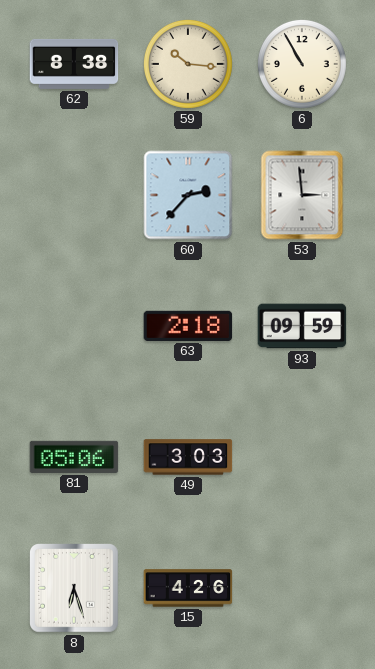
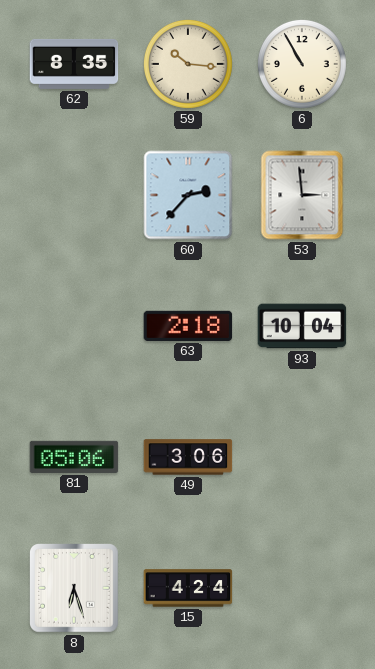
62: 8:38 -> 8:35
93: 09:59 -> 10:04
49: 3:03 -> 3:06
15: 4:26 -> 4:24
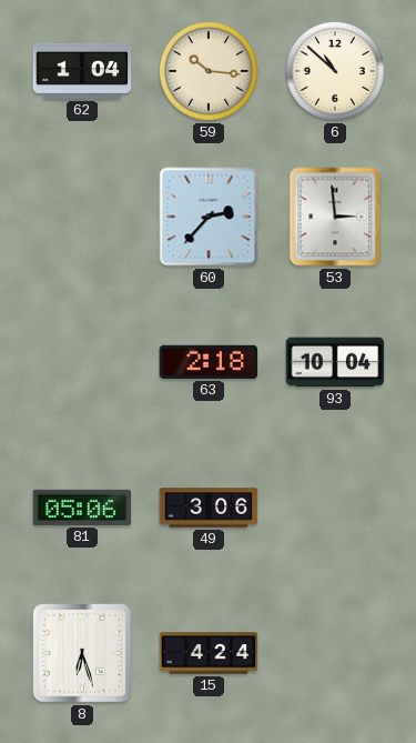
62: 8:35 -> 1:04
6: 10:55 -> 10:52
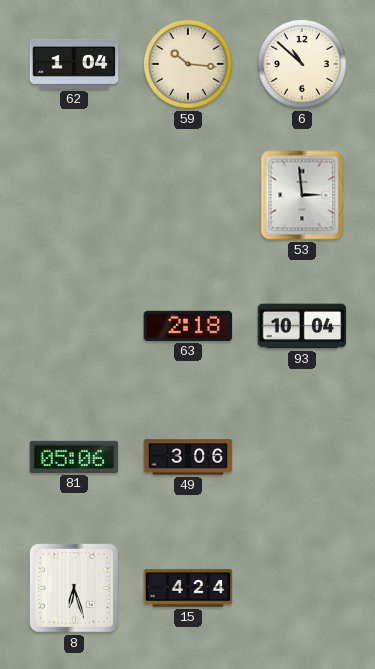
60: 2:37 -> none
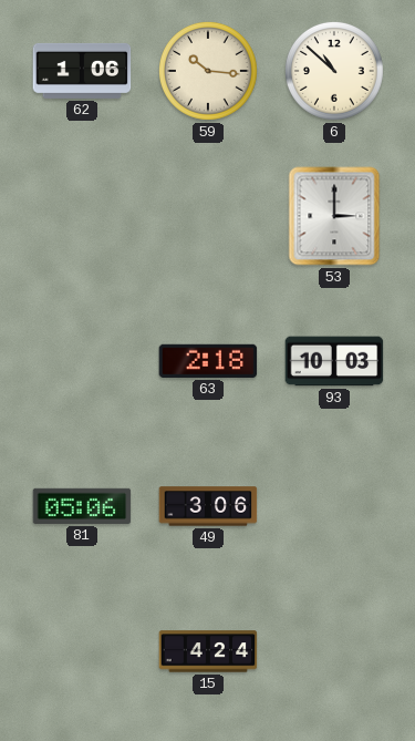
62: 1:04 -> 1:06
53: 2:59 -> 3:00
93: 10:04 -> 10:03
8: 6:27 -> none
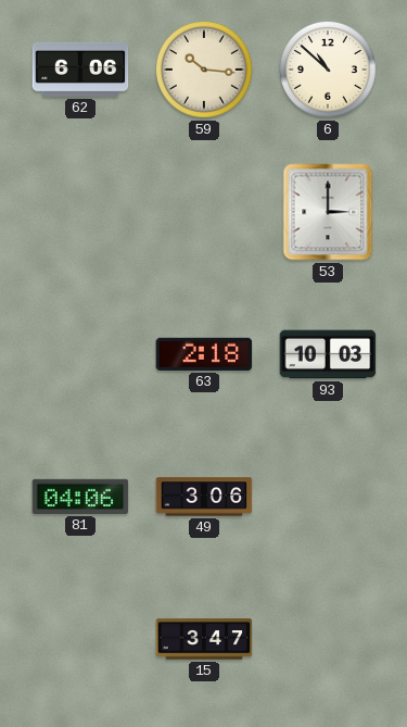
62: 1:06 -> 6:06
81: 05:06 -> 04:06
15: 4:24 -> 3:47
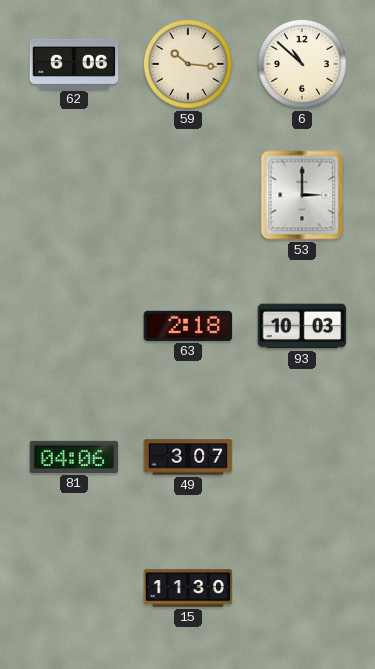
49: 3:06 -> 3:07
15: 3:47 -> 11:30
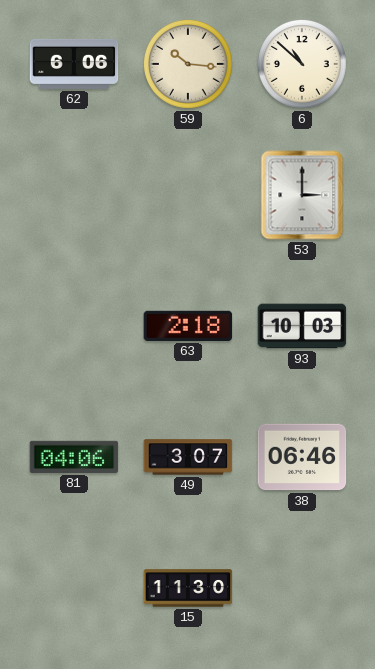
38: none -> 06:46
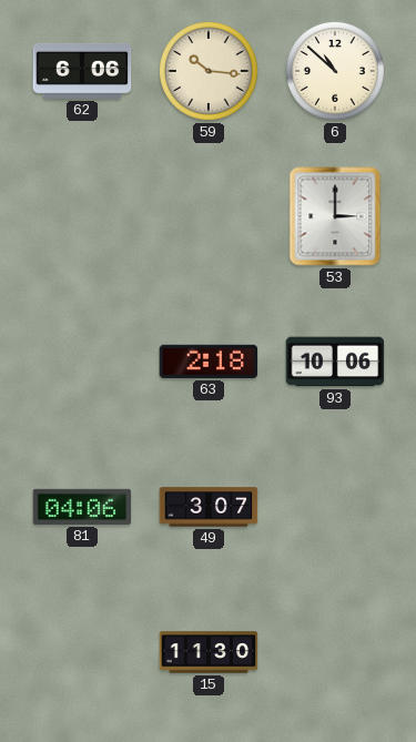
93: 10:03 -> 10:06
38: 06:46 -> none
